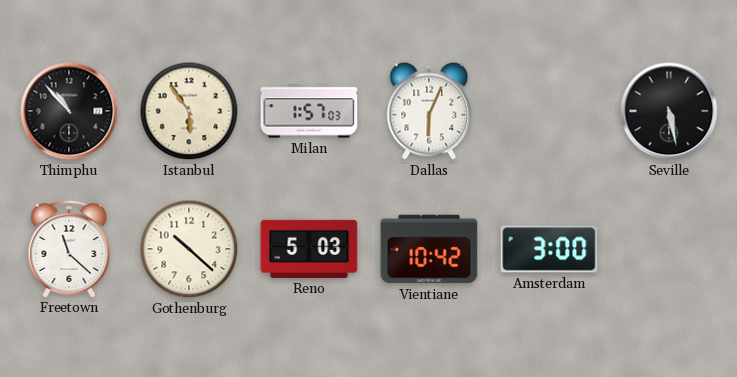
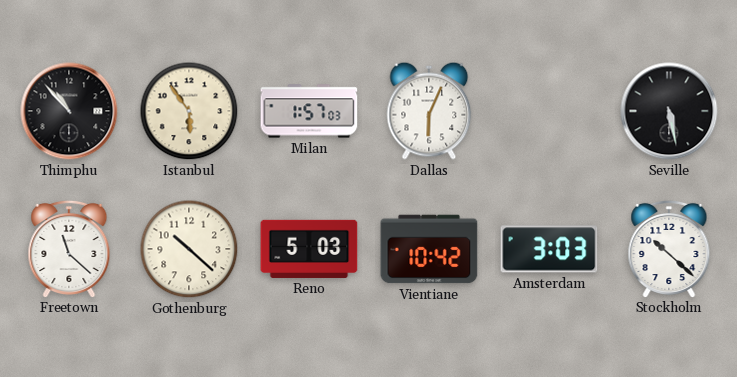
Amsterdam: 3:00 -> 3:03
Stockholm: none -> 10:22
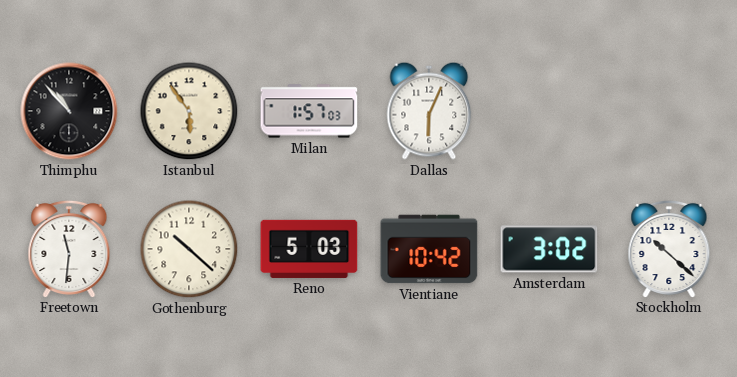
Seville: 5:28 -> none
Freetown: 11:22 -> 11:31
Amsterdam: 3:03 -> 3:02
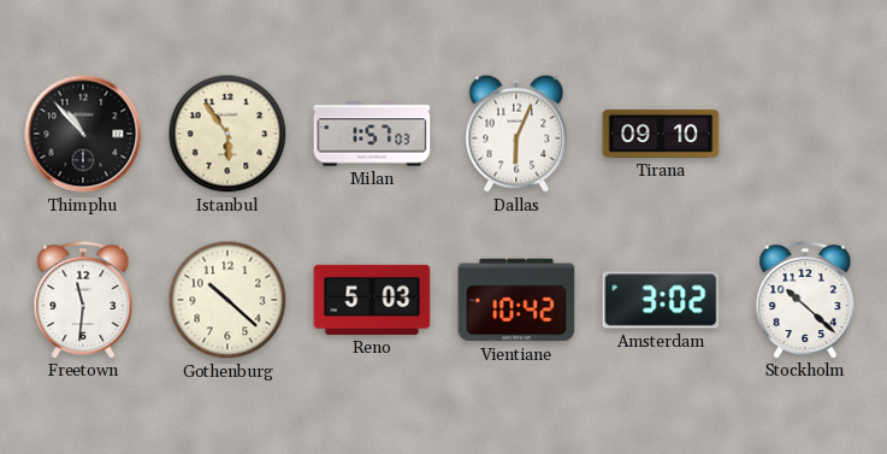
Tirana: none -> 09:10
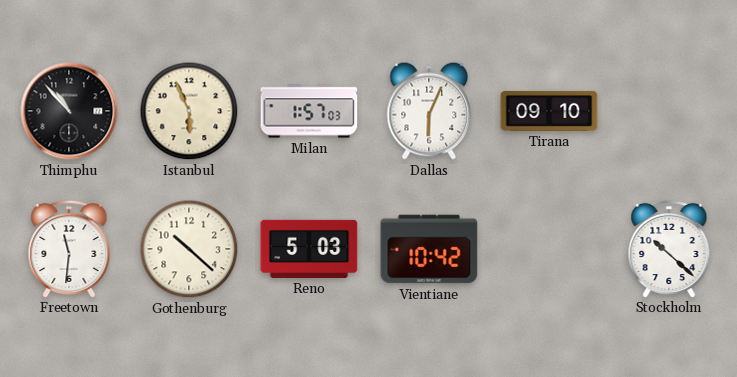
Istanbul: 5:54 -> 5:56
Amsterdam: 3:02 -> none
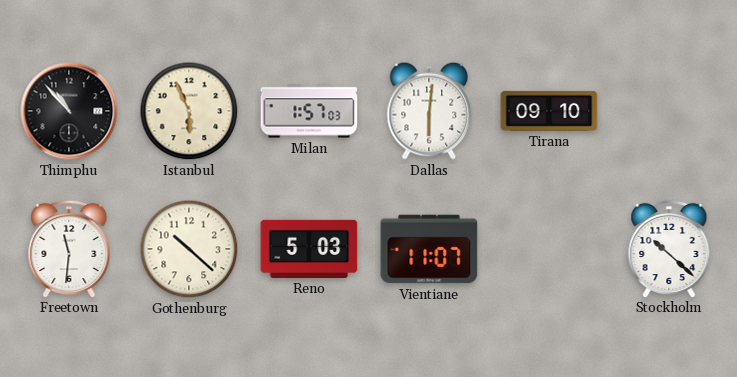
Dallas: 6:04 -> 6:01
Vientiane: 10:42 -> 11:07
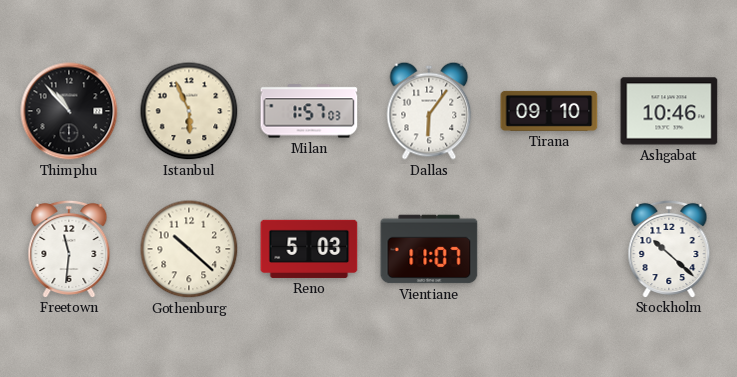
Dallas: 6:01 -> 6:06
Ashgabat: none -> 10:46
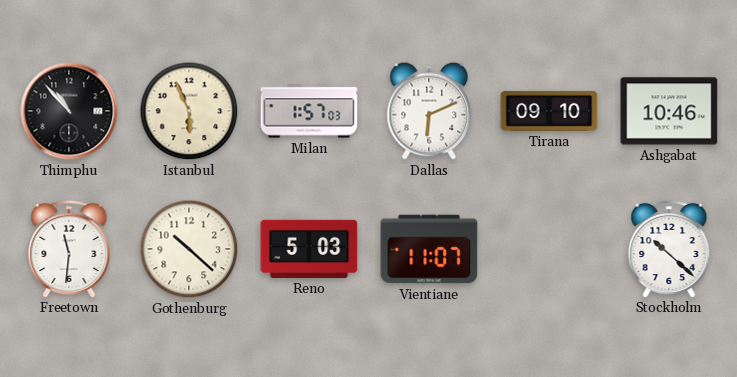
Dallas: 6:06 -> 6:11
